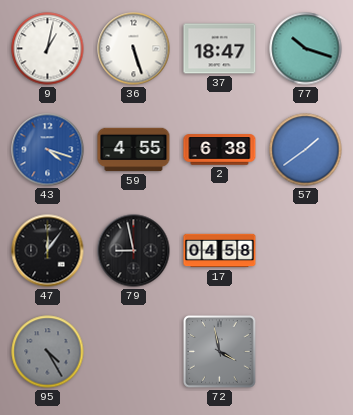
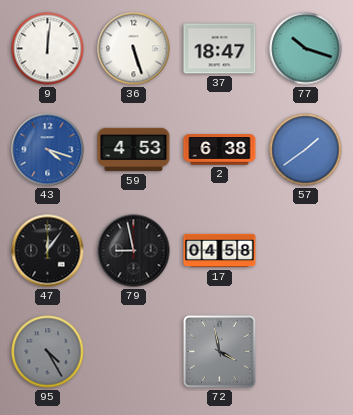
9: 1:02 -> 12:01
59: 4:55 -> 4:53
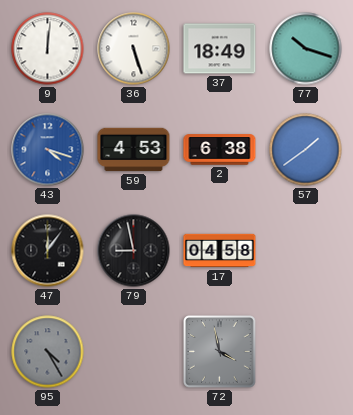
37: 18:47 -> 18:49
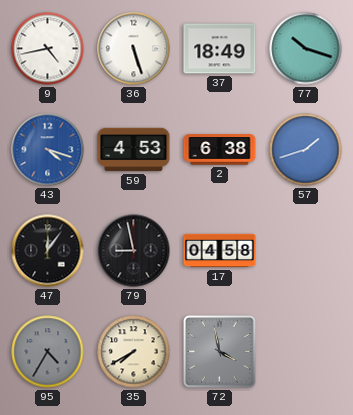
9: 12:01 -> 4:43
57: 1:39 -> 1:42
95: 4:25 -> 4:35
35: none -> 7:40
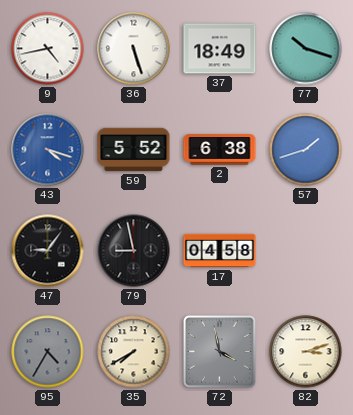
59: 4:53 -> 5:52
47: 12:06 -> 9:06
82: none -> 3:12
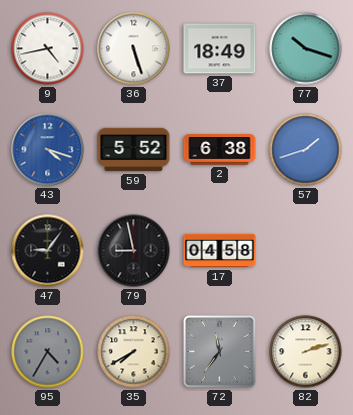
72: 3:58 -> 11:36
82: 3:12 -> 2:12
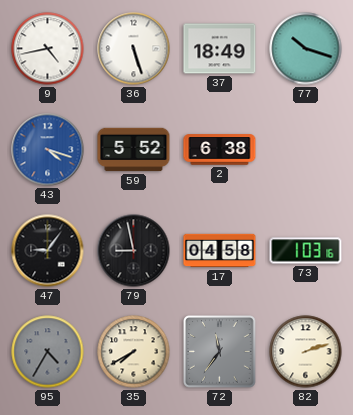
57: 1:42 -> none
73: none -> 1:03
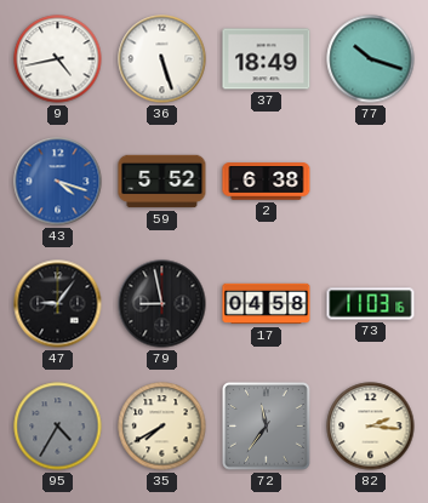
73: 1:03 -> 11:03
82: 2:12 -> 2:16
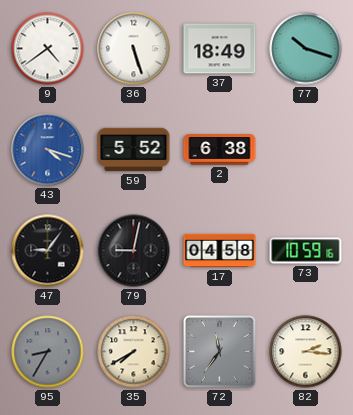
9: 4:43 -> 4:39
79: 8:58 -> 9:02
73: 11:03 -> 10:59
95: 4:35 -> 8:35
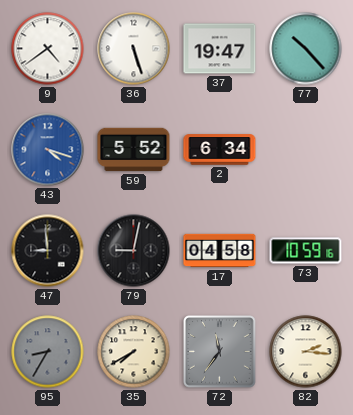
37: 18:49 -> 19:47
77: 10:18 -> 10:23
2: 6:38 -> 6:34
47: 9:06 -> 8:59
